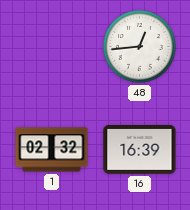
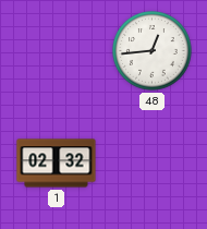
16: 16:39 -> none
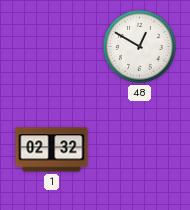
48: 12:44 -> 12:50
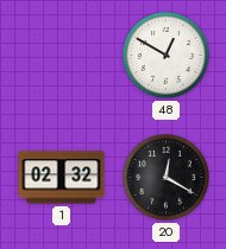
20: none -> 12:20
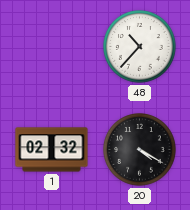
48: 12:50 -> 10:37
20: 12:20 -> 4:20
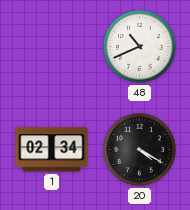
48: 10:37 -> 10:41
1: 02:32 -> 02:34
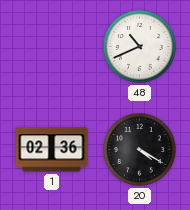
1: 02:34 -> 02:36
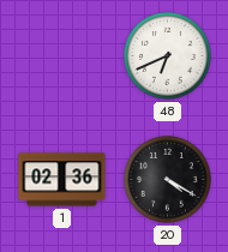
48: 10:41 -> 6:41
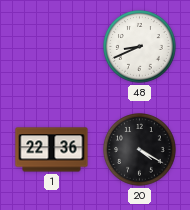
48: 6:41 -> 8:41
1: 02:36 -> 22:36
